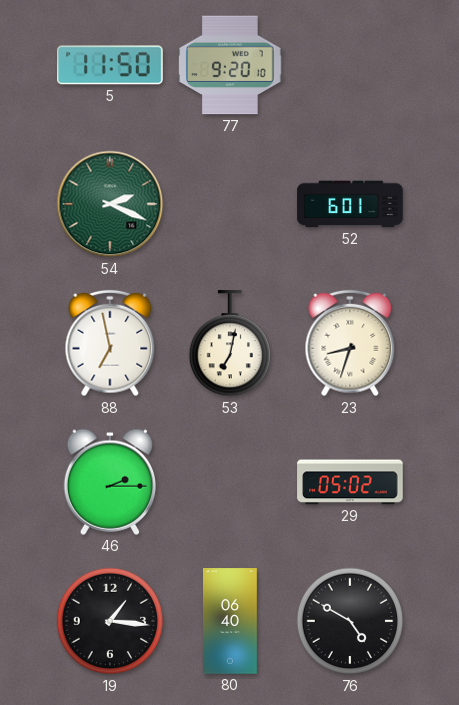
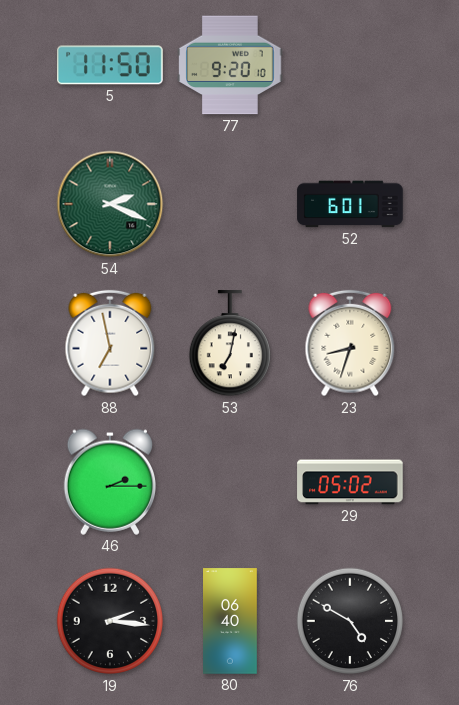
19: 1:16 -> 2:16
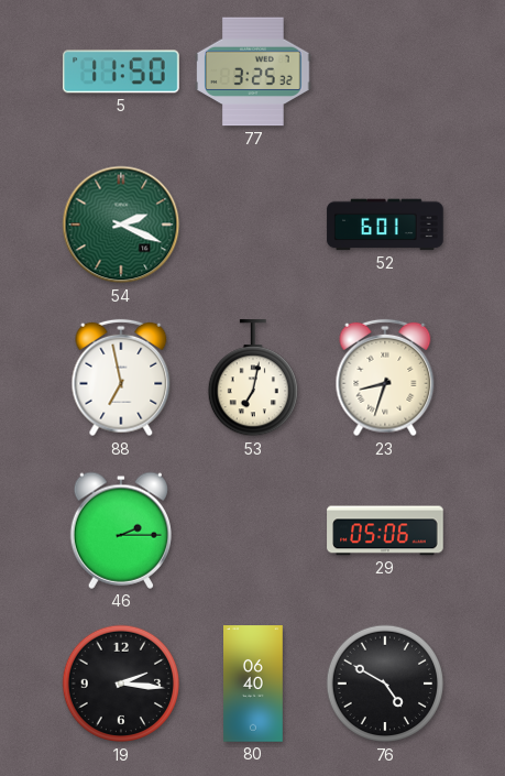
77: 9:20 -> 3:25
29: 05:02 -> 05:06
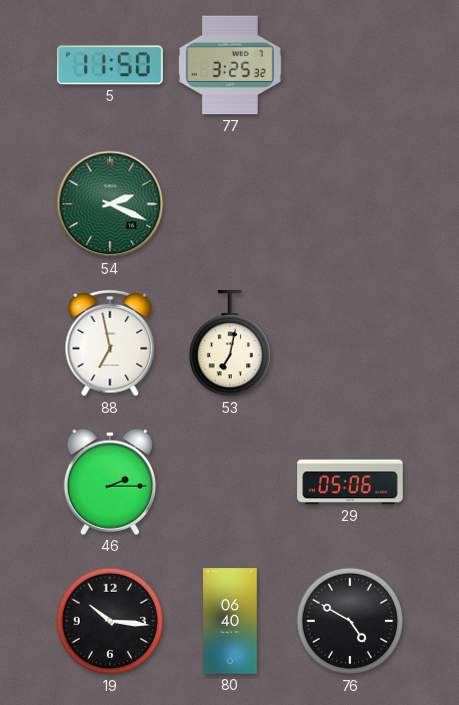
52: 6:01 -> none
23: 8:33 -> none
19: 2:16 -> 10:16
